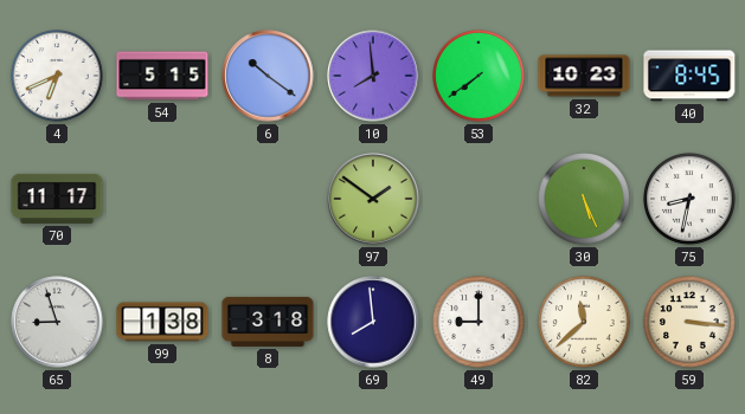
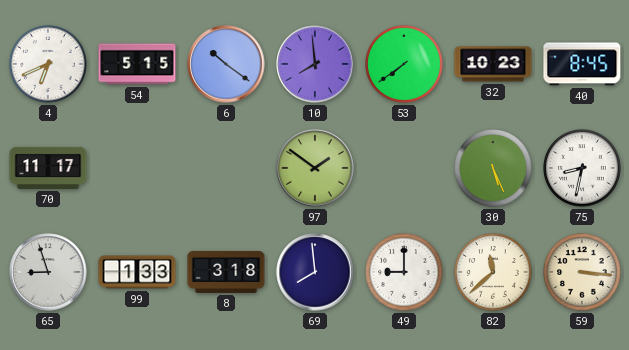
99: 1:38 -> 1:33
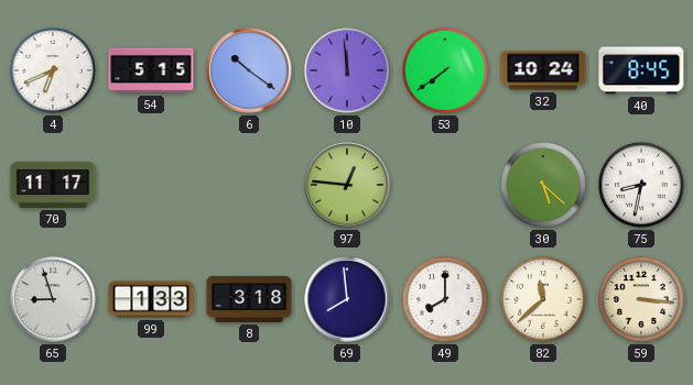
10: 7:59 -> 11:59
32: 10:23 -> 10:24
97: 1:51 -> 12:46
30: 5:26 -> 5:22
49: 9:00 -> 8:00
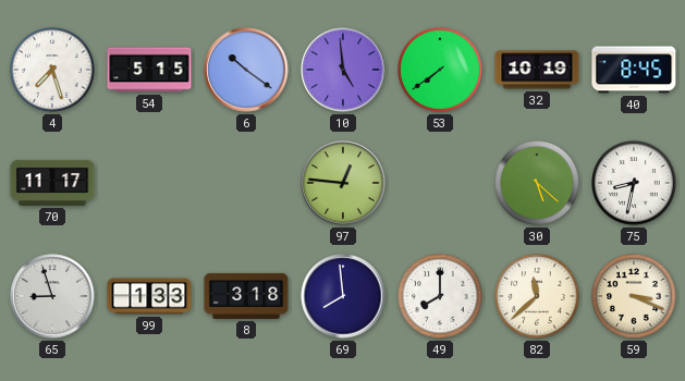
4: 6:41 -> 7:27
10: 11:59 -> 4:59
32: 10:24 -> 10:19
59: 3:16 -> 3:19
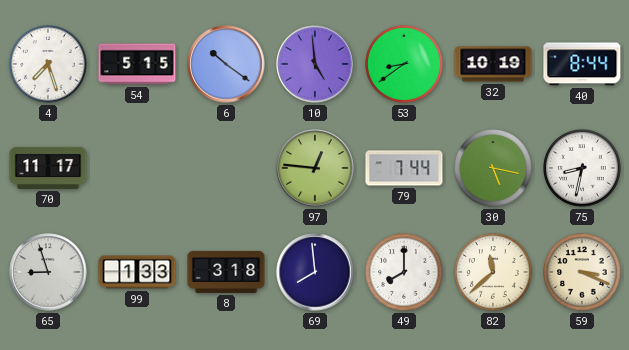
53: 7:39 -> 8:39
40: 8:45 -> 8:44
79: none -> 7:44
30: 5:22 -> 5:17
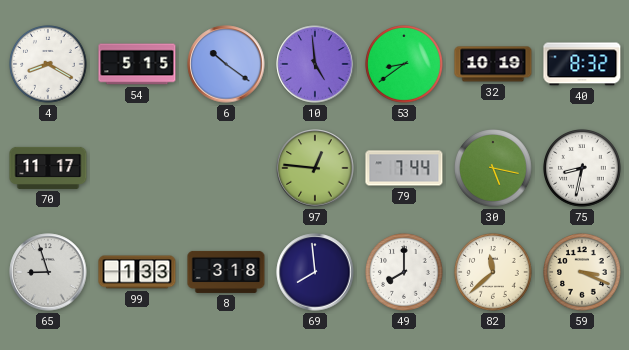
4: 7:27 -> 8:20
40: 8:44 -> 8:32
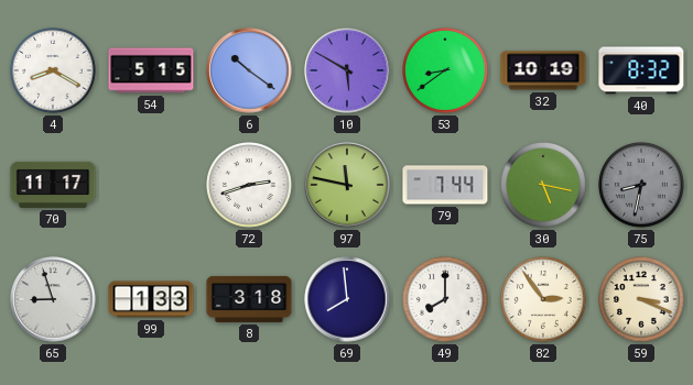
10: 4:59 -> 5:50
72: none -> 2:42
97: 12:46 -> 11:47
75 dial: white -> grey
82: 11:38 -> 2:54
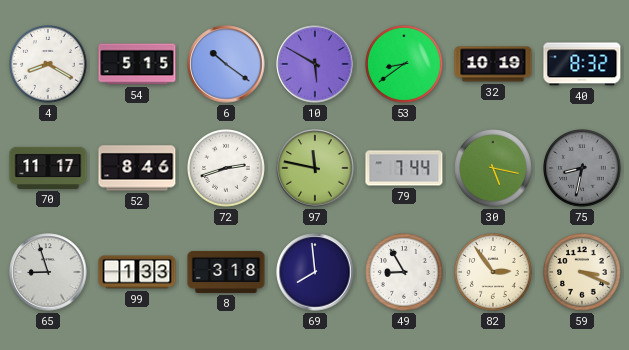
52: none -> 8:46
49: 8:00 -> 8:55
